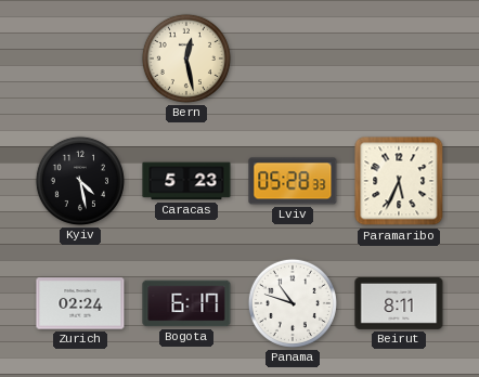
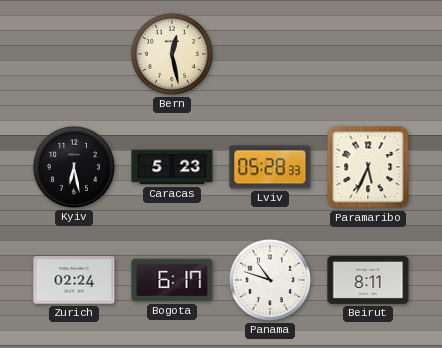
Kyiv: 4:28 -> 6:28
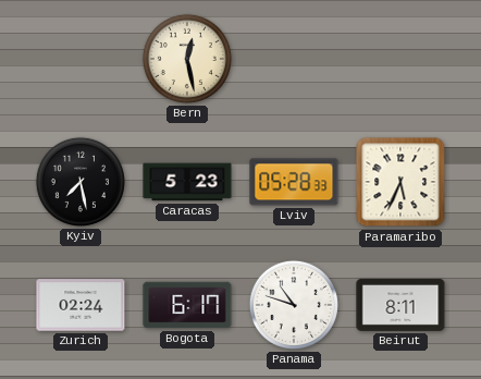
Kyiv: 6:28 -> 7:28
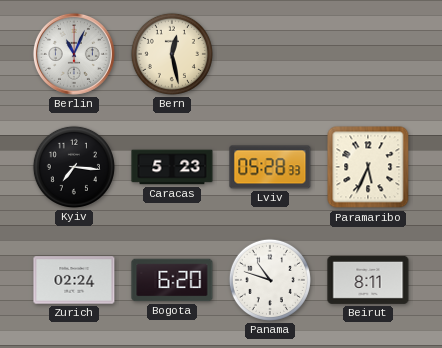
Berlin: none -> 11:04
Kyiv: 7:28 -> 7:16
Bogota: 6:17 -> 6:20
